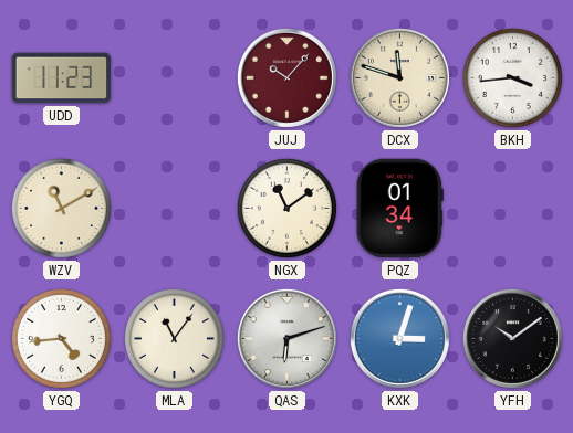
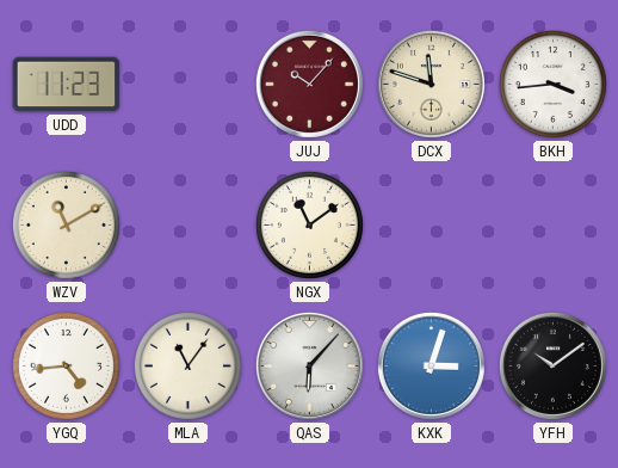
PQZ: 01:34 -> none
QAS: 6:12 -> 6:07
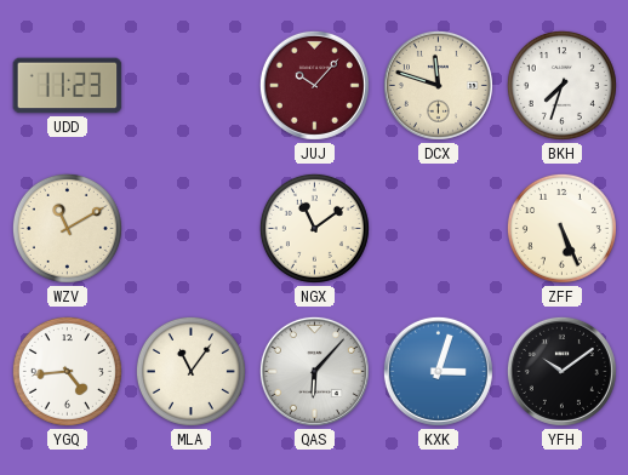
BKH: 3:44 -> 7:33
ZFF: none -> 5:26
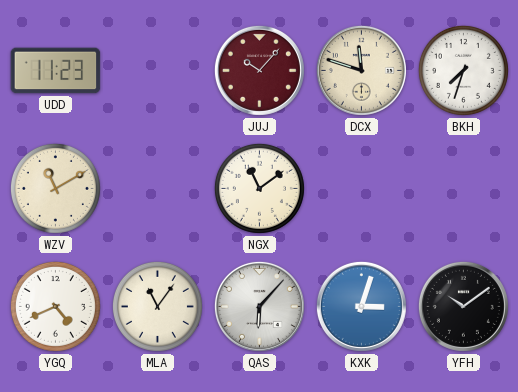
ZFF: 5:26 -> none
YGQ: 4:44 -> 4:41
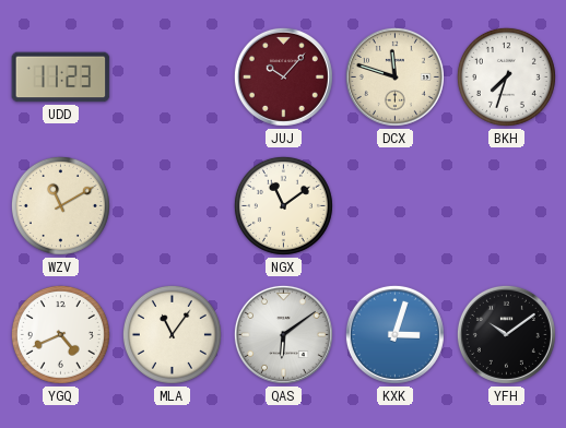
QAS: 6:07 -> 6:09
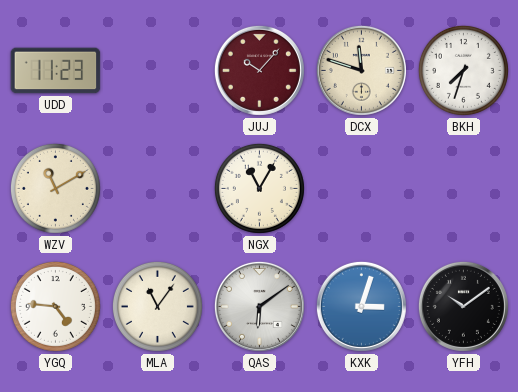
NGX: 11:09 -> 11:05
YGQ: 4:41 -> 4:46
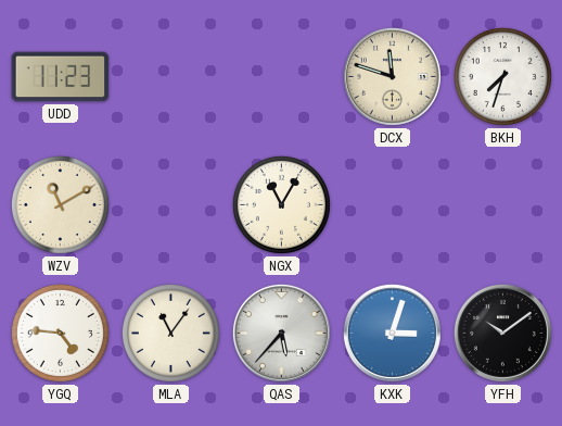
JUJ: 10:07 -> none
QAS: 6:09 -> 5:37
